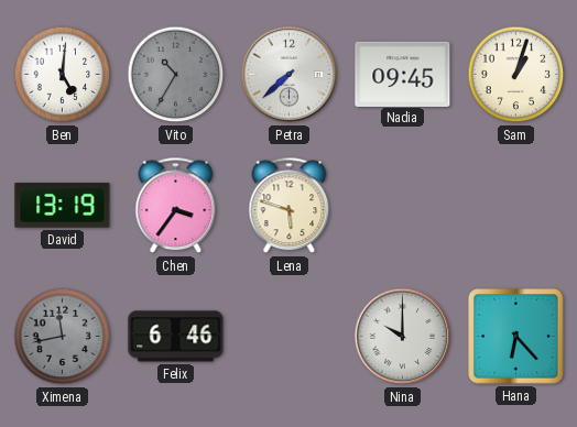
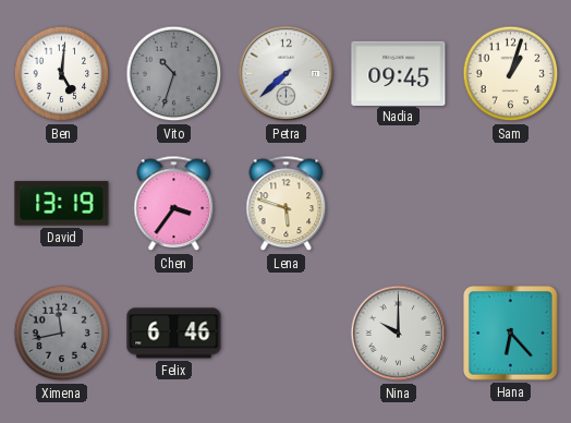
Vito: 10:35 -> 10:33
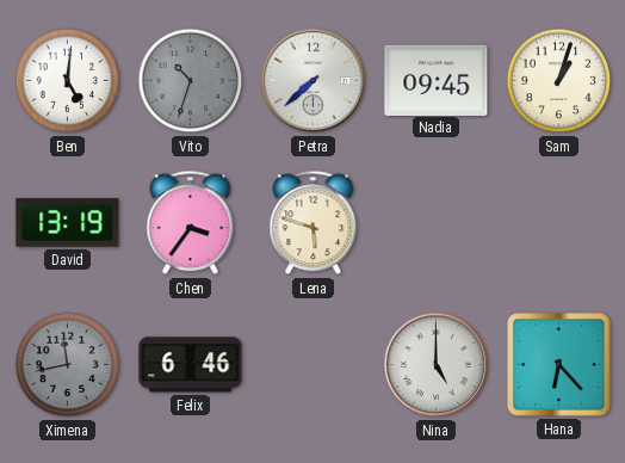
Nina: 10:00 -> 5:00
